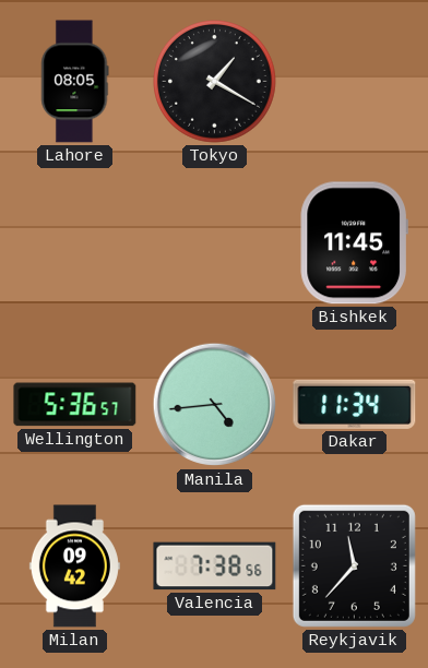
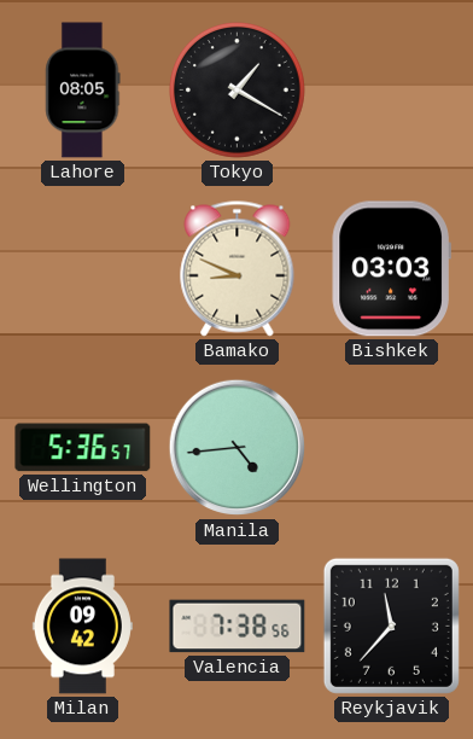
Bamako: none -> 8:49
Bishkek: 11:45 -> 03:03
Dakar: 11:34 -> none
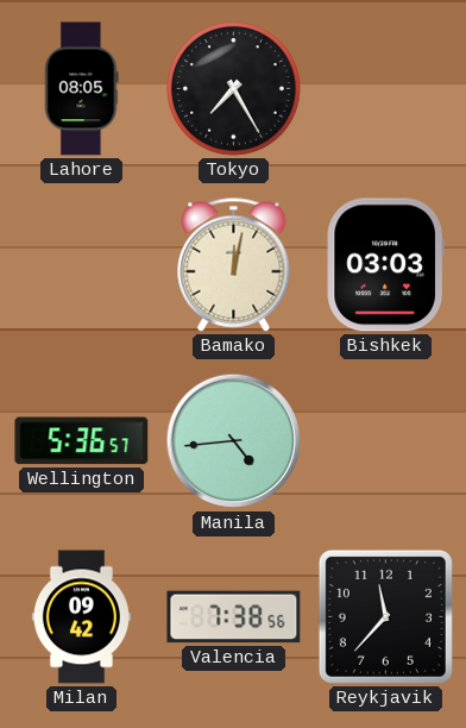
Tokyo: 1:20 -> 7:25
Bamako: 8:49 -> 12:02
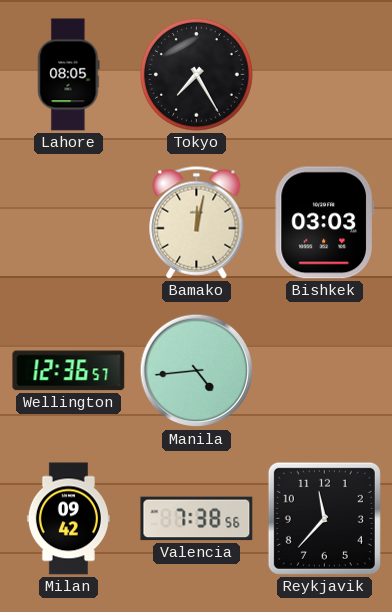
Wellington: 5:36 -> 12:36
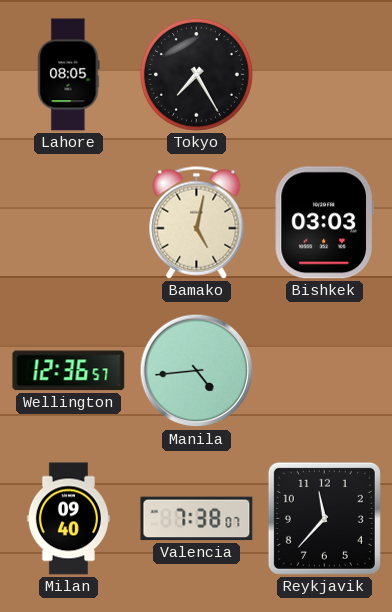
Bamako: 12:02 -> 5:02
Milan: 09:42 -> 09:40
Valencia: 7:38:56 -> 7:38:07
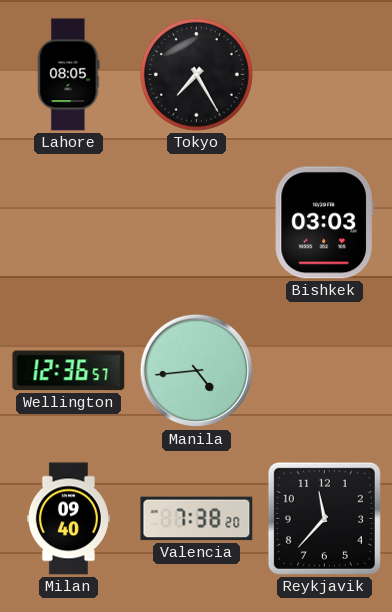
Bamako: 5:02 -> none
Valencia: 7:38:07 -> 7:38:20
